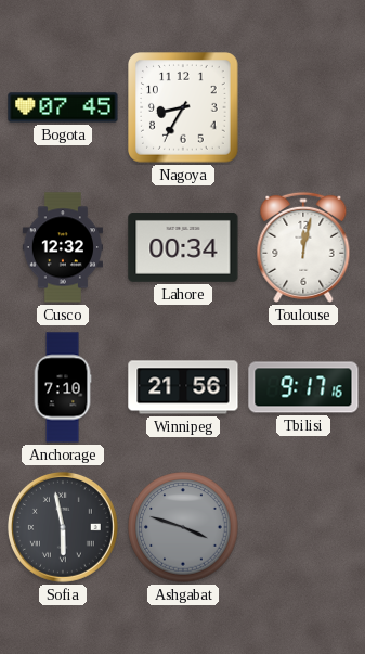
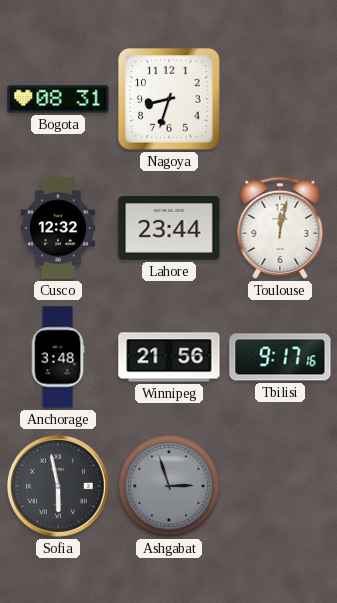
Bogota: 07:45 -> 08:31
Nagoya: 8:35 -> 8:33
Lahore: 00:34 -> 23:44
Anchorage: 7:10 -> 3:48
Ashgabat: 3:48 -> 2:57
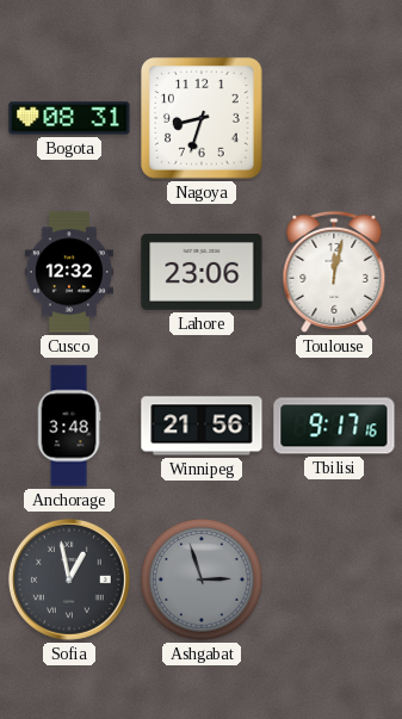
Lahore: 23:44 -> 23:06
Sofia: 5:58 -> 12:58
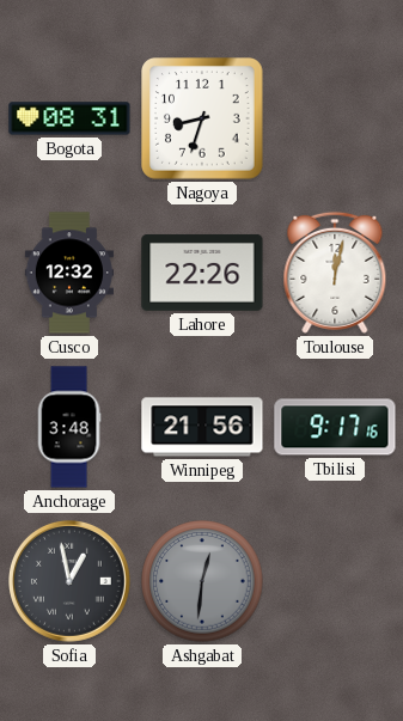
Lahore: 23:06 -> 22:26
Ashgabat: 2:57 -> 12:31
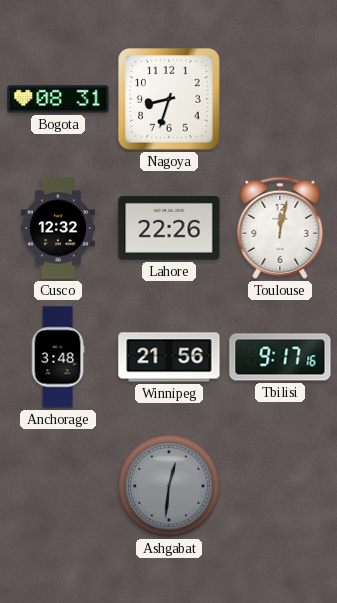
Sofia: 12:58 -> none
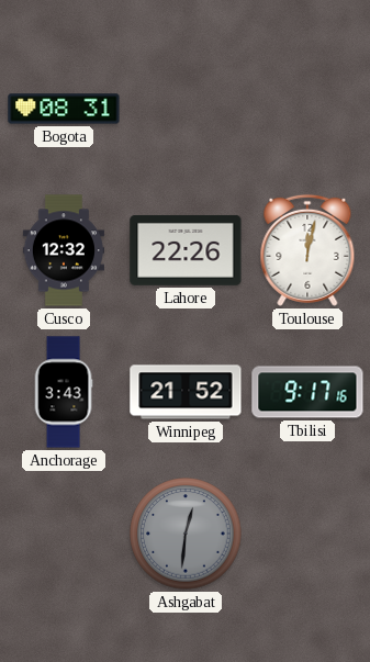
Nagoya: 8:33 -> none
Anchorage: 3:48 -> 3:43
Winnipeg: 21:56 -> 21:52
